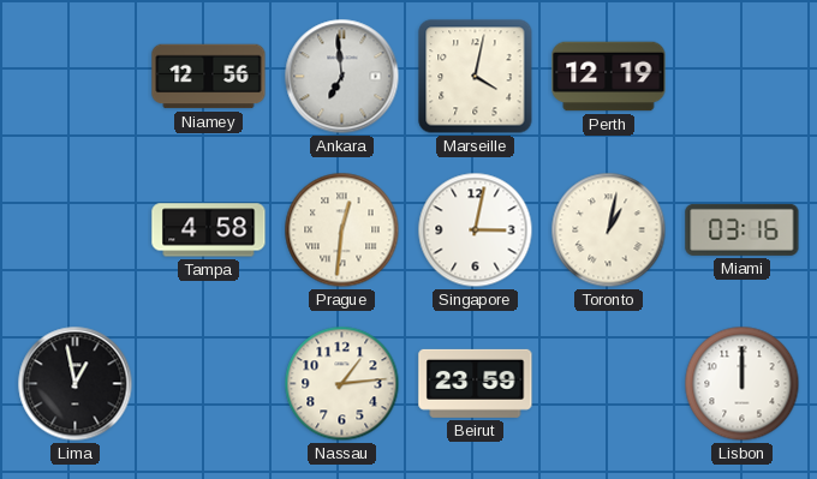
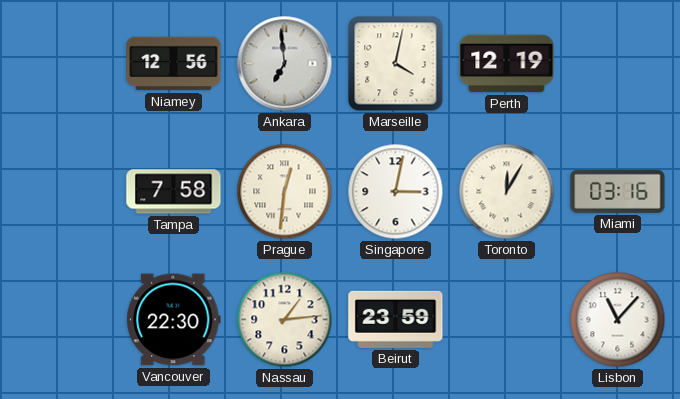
Tampa: 4:58 -> 7:58
Toronto: 1:02 -> 12:05
Lima: 12:58 -> none
Vancouver: none -> 22:30
Lisbon: 12:00 -> 11:07
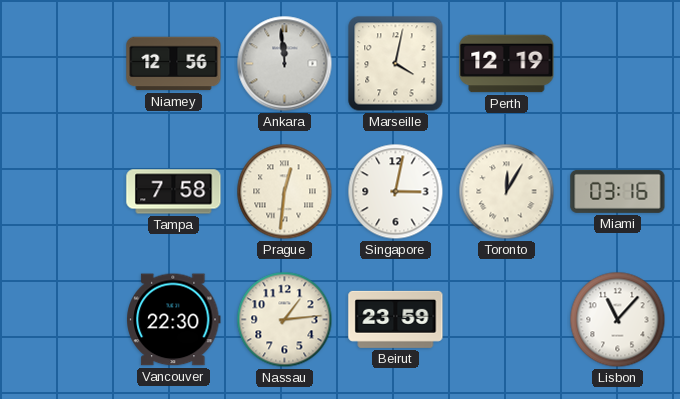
Ankara: 6:59 -> 11:59
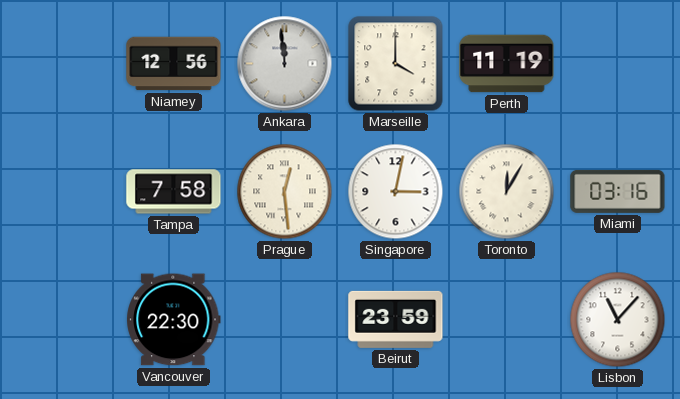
Marseille: 4:02 -> 4:00
Perth: 12:19 -> 11:19
Prague: 12:31 -> 12:29
Nassau: 1:14 -> none
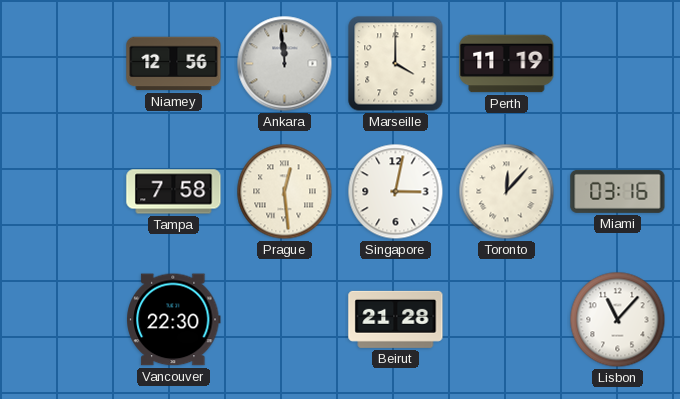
Toronto: 12:05 -> 12:07
Beirut: 23:59 -> 21:28
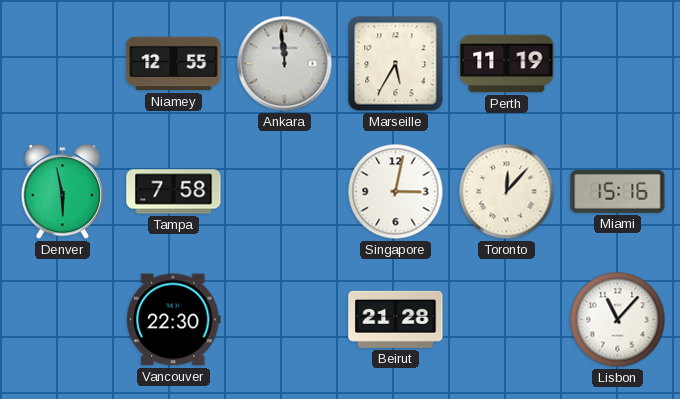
Niamey: 12:56 -> 12:55
Marseille: 4:00 -> 5:35
Denver: none -> 5:58
Prague: 12:29 -> none
Miami: 03:16 -> 15:16
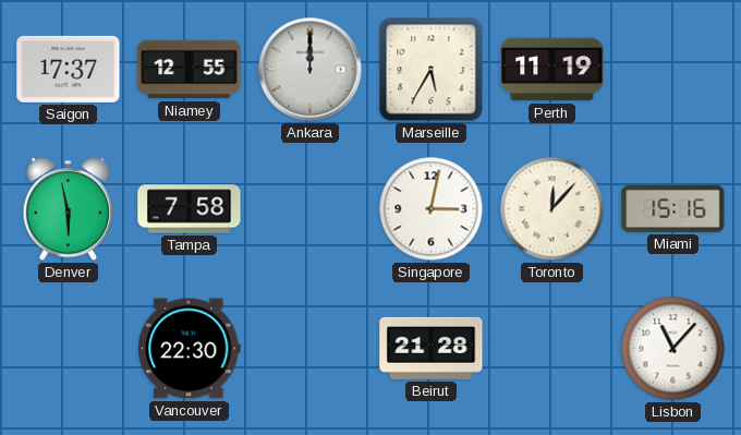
Saigon: none -> 17:37
Ankara: 11:59 -> 12:00
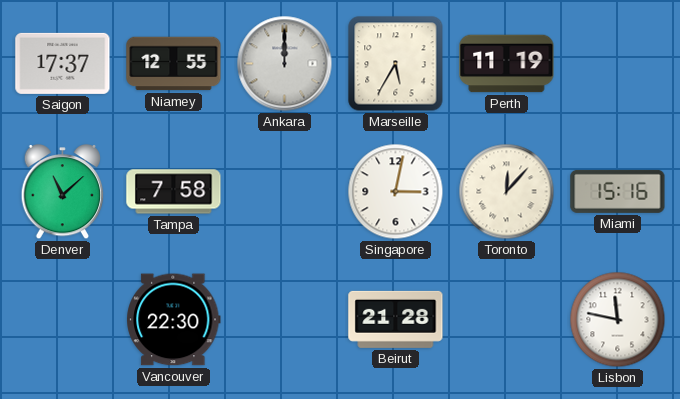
Denver: 5:58 -> 11:08
Lisbon: 11:07 -> 11:47
